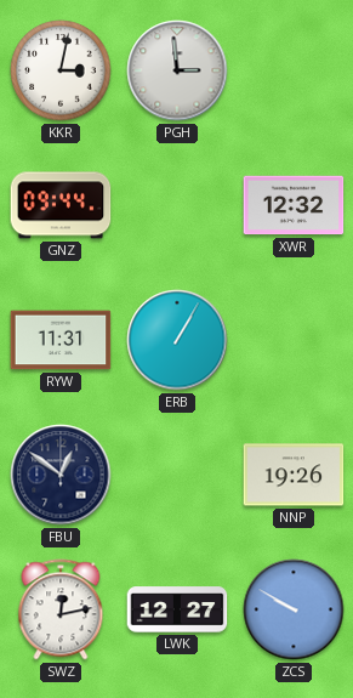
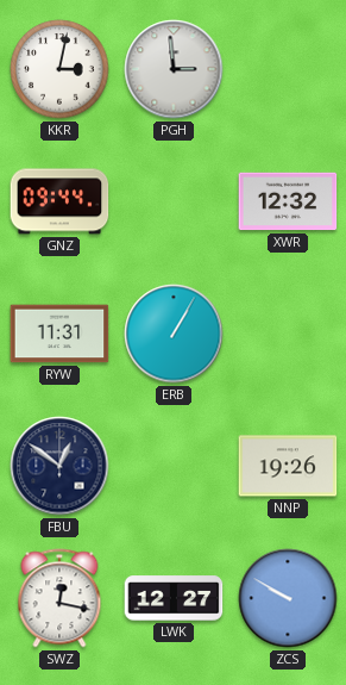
SWZ: 12:13 -> 12:17
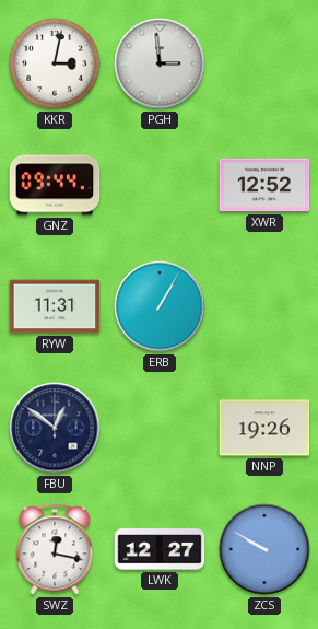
XWR: 12:32 -> 12:52
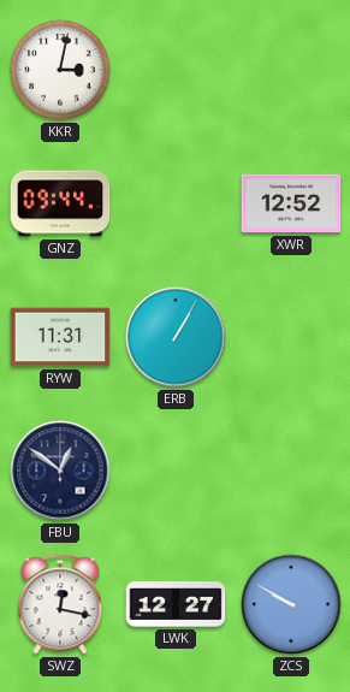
PGH: 2:59 -> none
NNP: 19:26 -> none
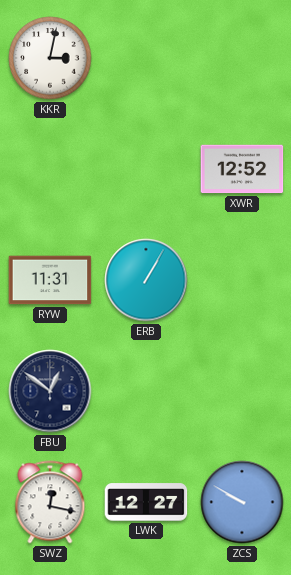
GNZ: 09:44 -> none
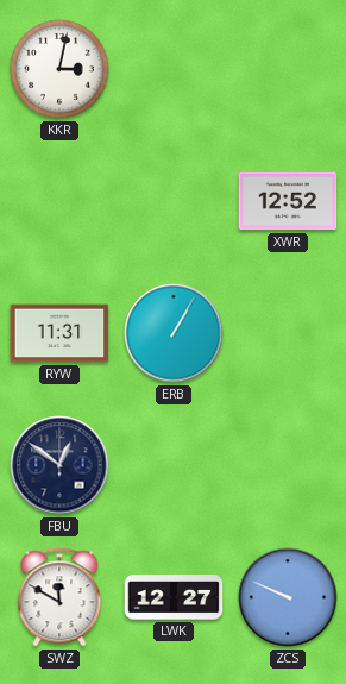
SWZ: 12:17 -> 11:50
ZCS: 9:50 -> 9:49
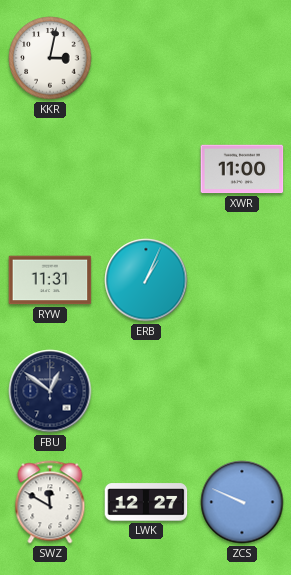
XWR: 12:52 -> 11:00
ERB: 1:05 -> 1:04
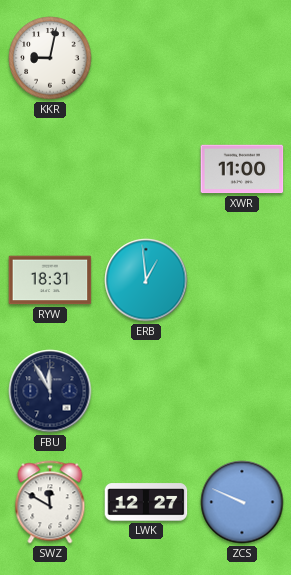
KKR: 3:02 -> 9:02
RYW: 11:31 -> 18:31
ERB: 1:04 -> 12:59
FBU: 12:51 -> 11:55
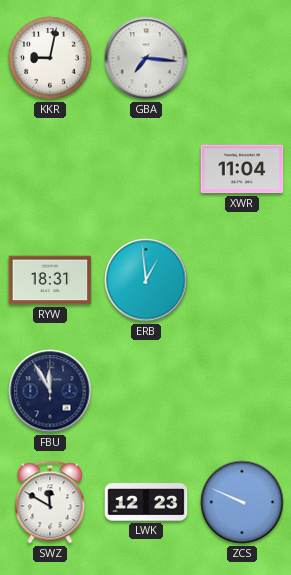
GBA: none -> 7:16
XWR: 11:00 -> 11:04
LWK: 12:27 -> 12:23
